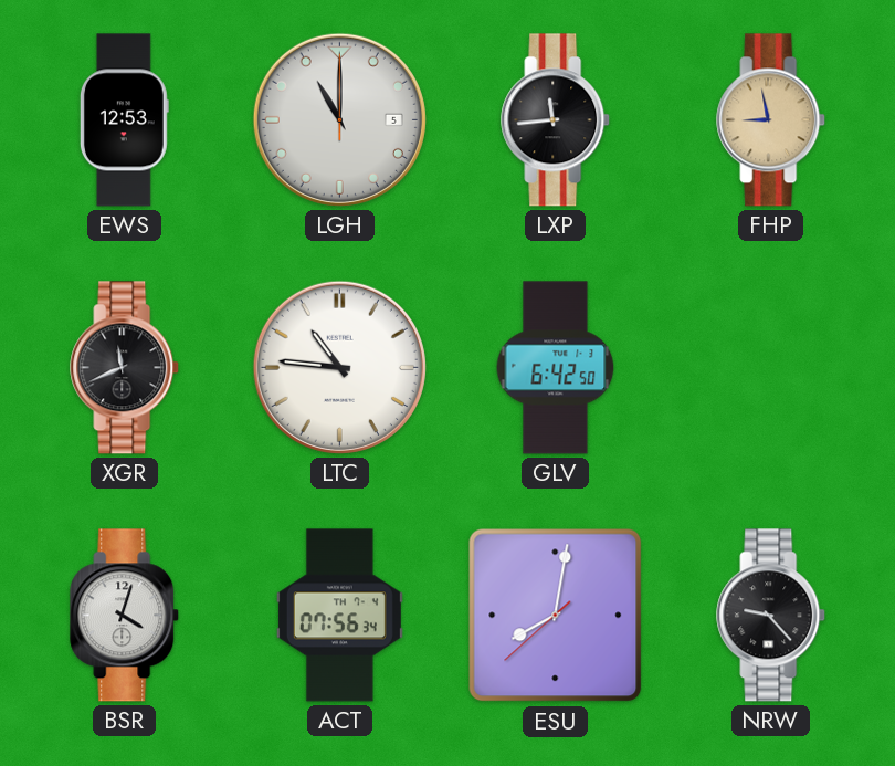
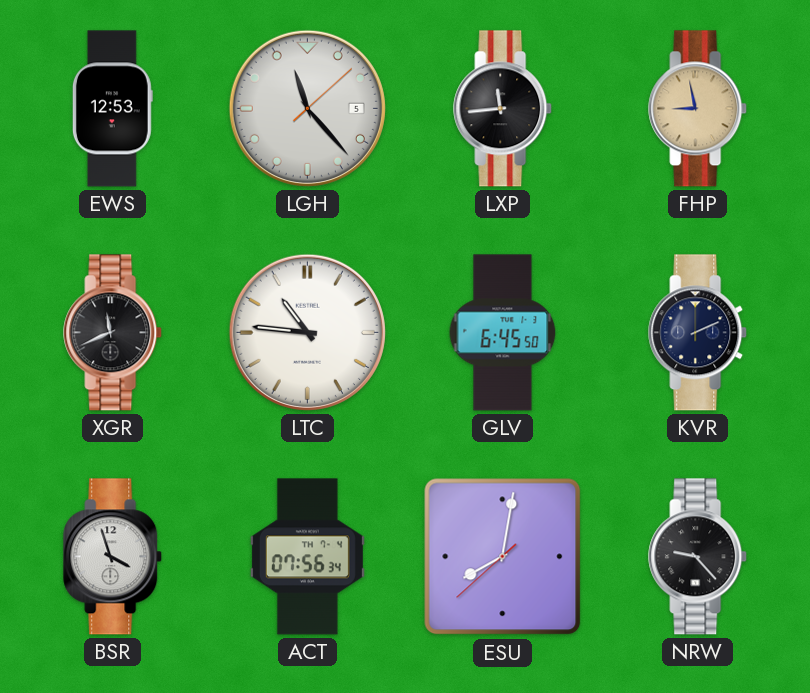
LGH: 11:00 -> 11:23
GLV: 6:42 -> 6:45
KVR: none -> 2:11
BSR: 4:03 -> 3:57
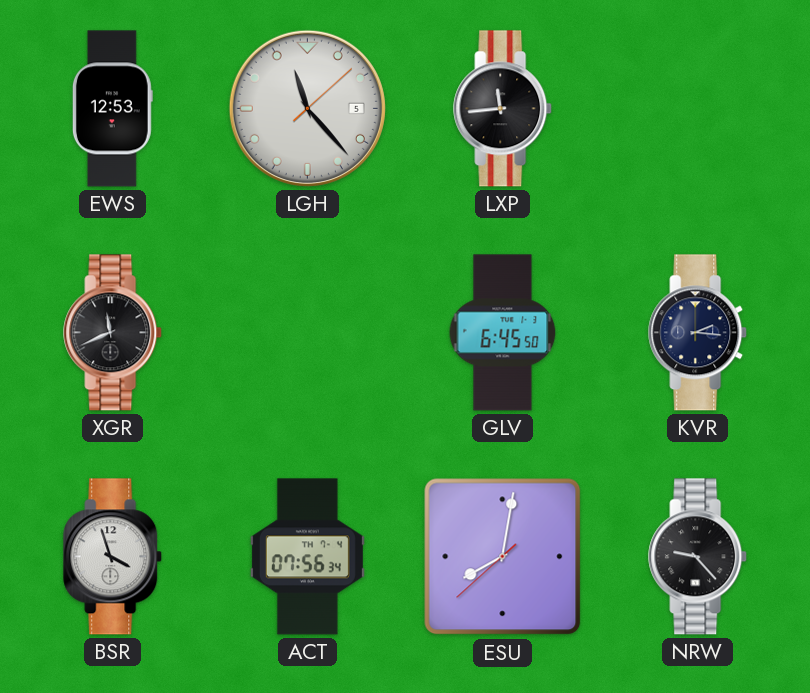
FHP: 8:58 -> none
LTC: 10:46 -> none
KVR: 2:11 -> 2:16
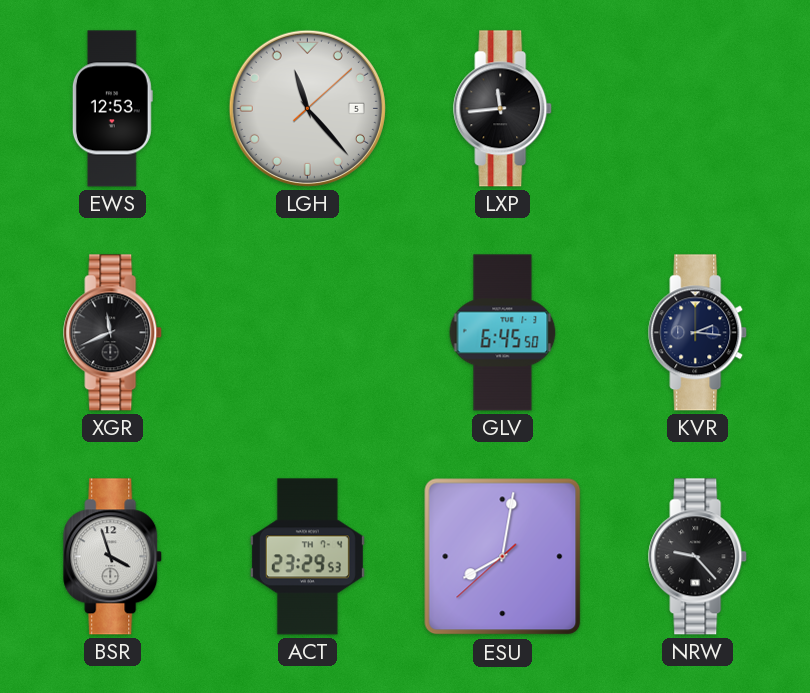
ACT: 07:56 -> 23:29
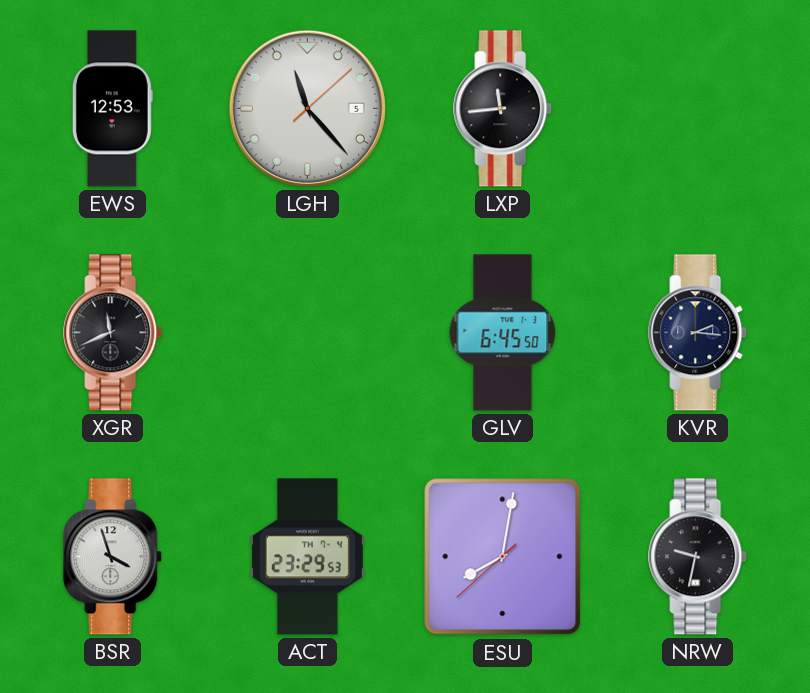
NRW: 9:23 -> 9:32
